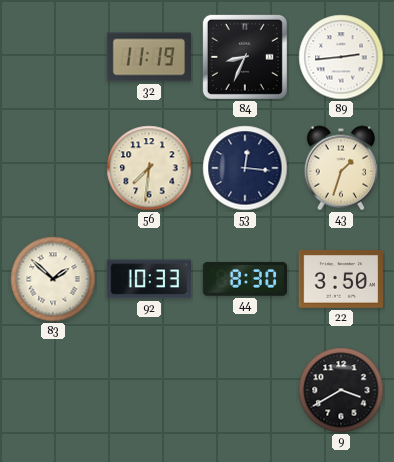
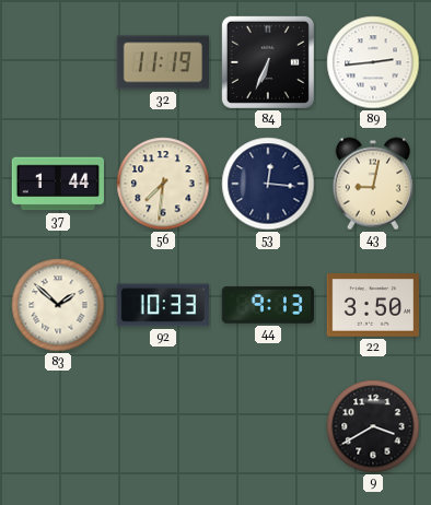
84: 8:34 -> 6:34
37: none -> 1:44
43: 1:33 -> 9:02
44: 8:30 -> 9:13
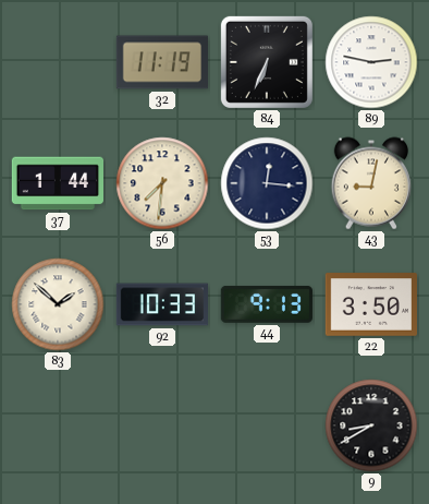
89: 2:44 -> 2:47
9: 3:40 -> 8:40
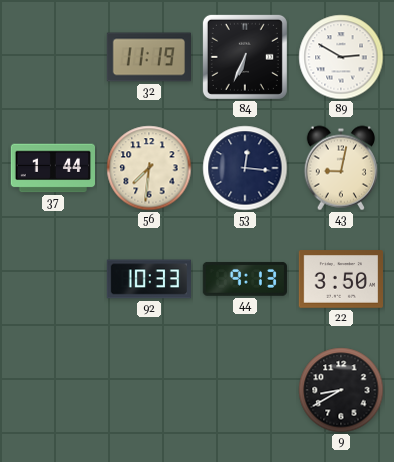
89: 2:47 -> 2:50
83: 1:52 -> none
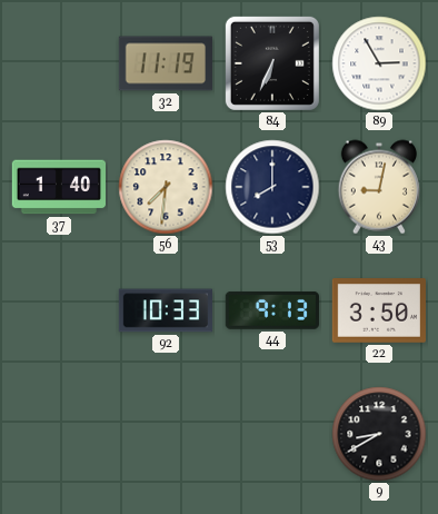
89: 2:50 -> 2:55
37: 1:44 -> 1:40
53: 12:16 -> 8:00
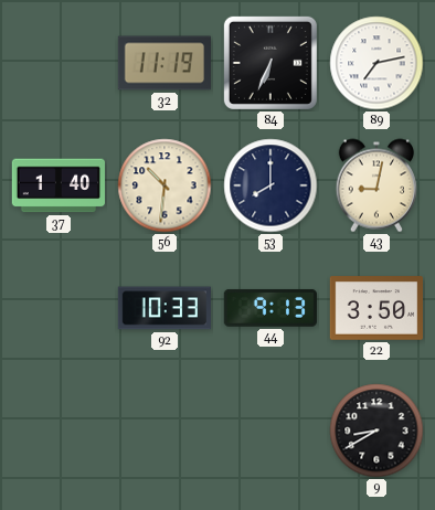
89: 2:55 -> 7:13
56: 7:31 -> 10:31
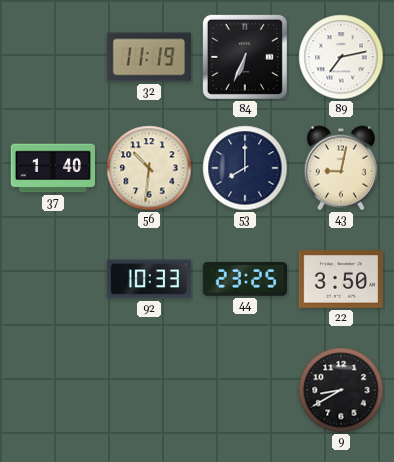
44: 9:13 -> 23:25
